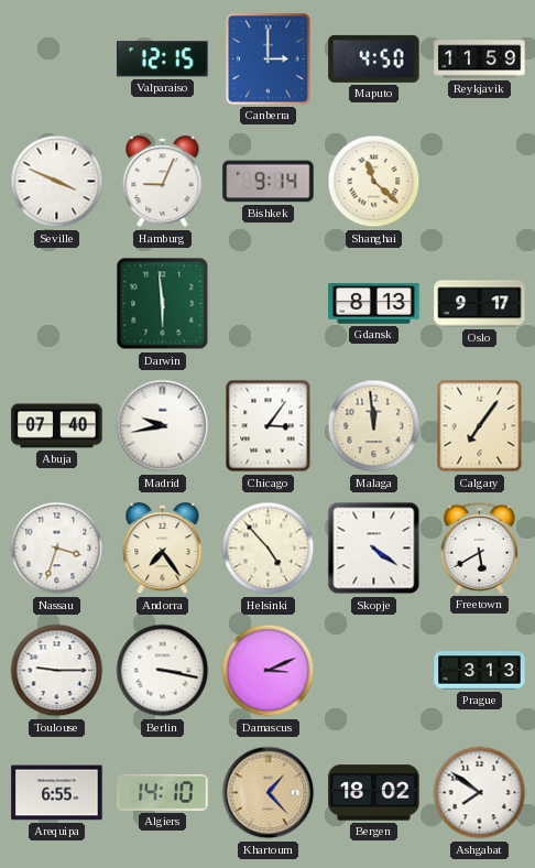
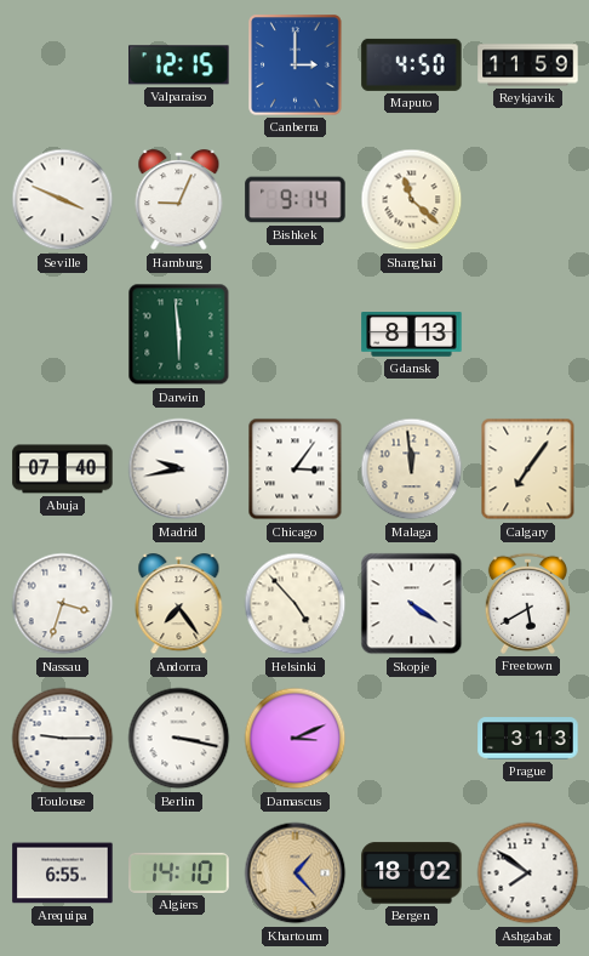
Oslo: 9:17 -> none
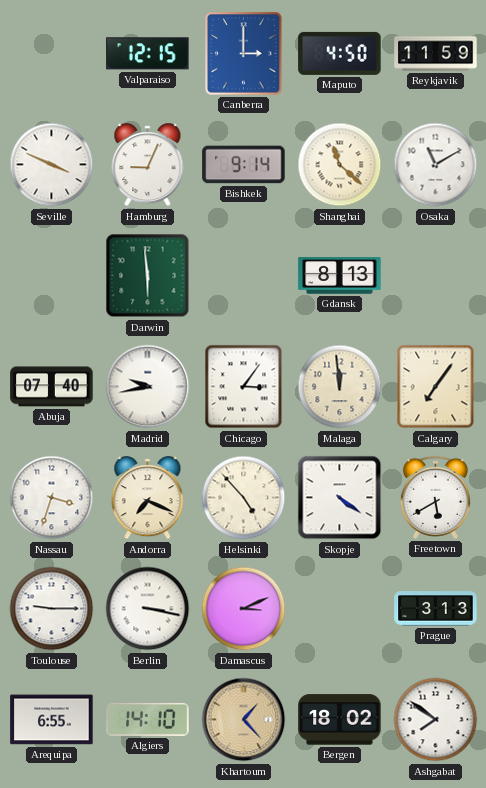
Osaka: none -> 11:10
Andorra: 7:24 -> 7:19
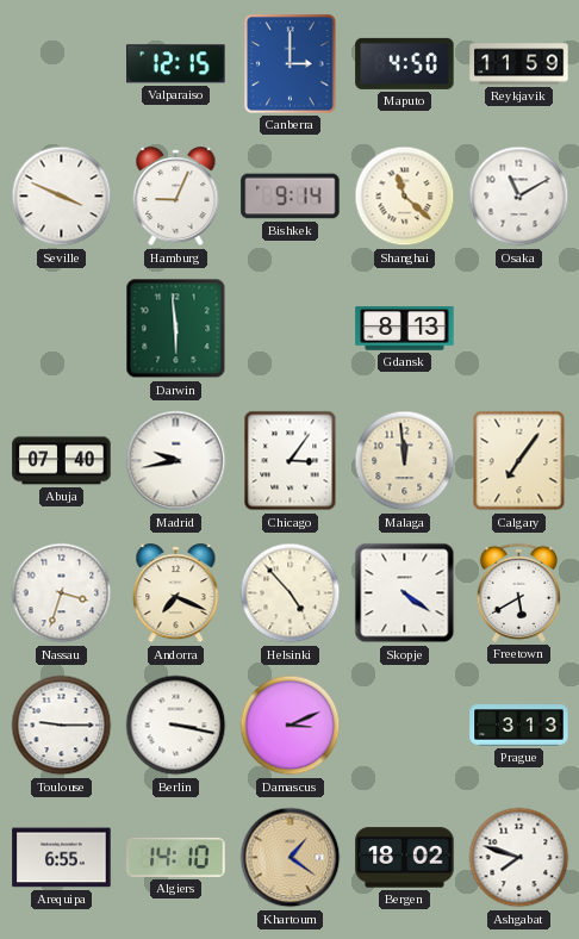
Khartoum: 1:23 -> 1:21
Ashgabat: 7:51 -> 7:48
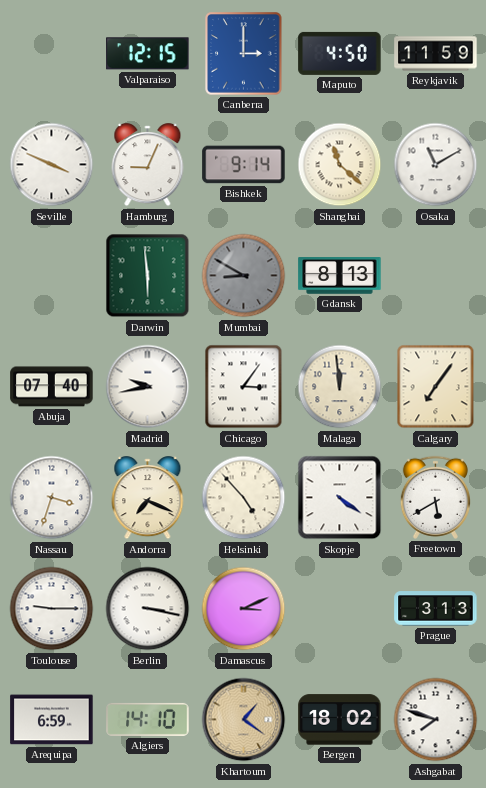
Mumbai: none -> 8:50
Arequipa: 6:55 -> 6:59
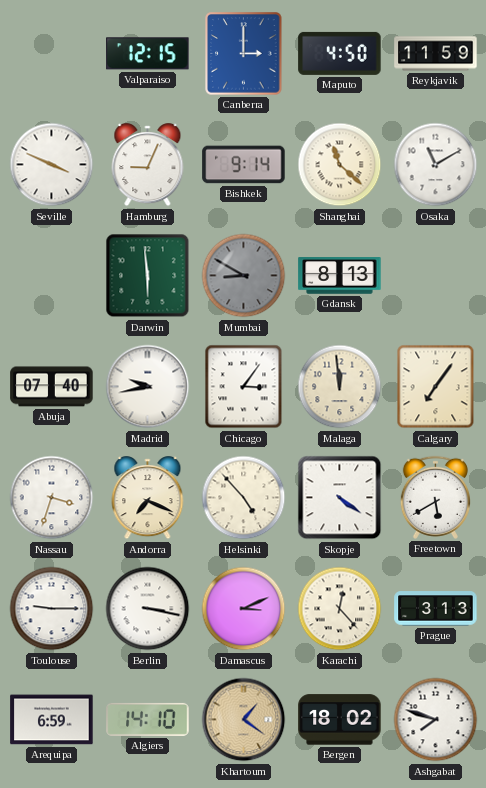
Karachi: none -> 12:23
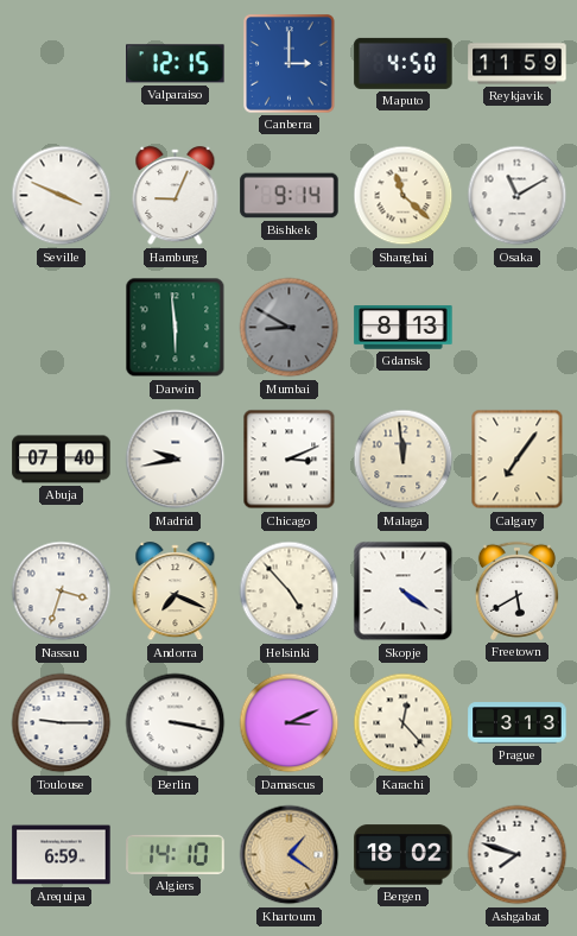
Chicago: 3:06 -> 3:11
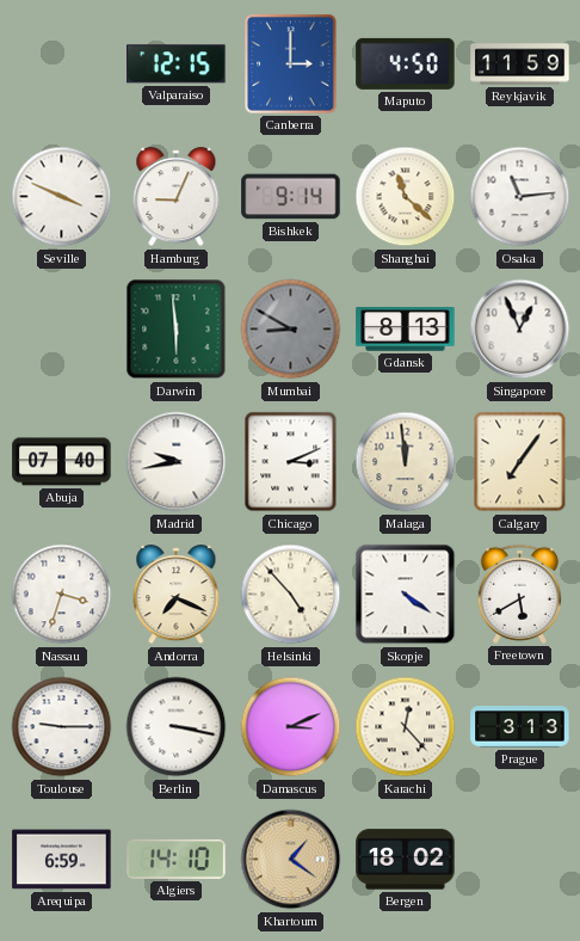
Osaka: 11:10 -> 11:14
Singapore: none -> 12:56
Ashgabat: 7:48 -> none
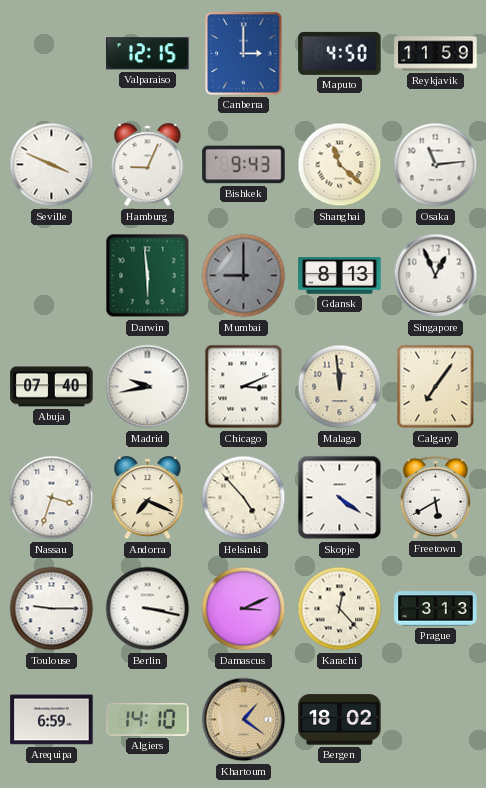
Bishkek: 9:14 -> 9:43
Mumbai: 8:50 -> 9:00
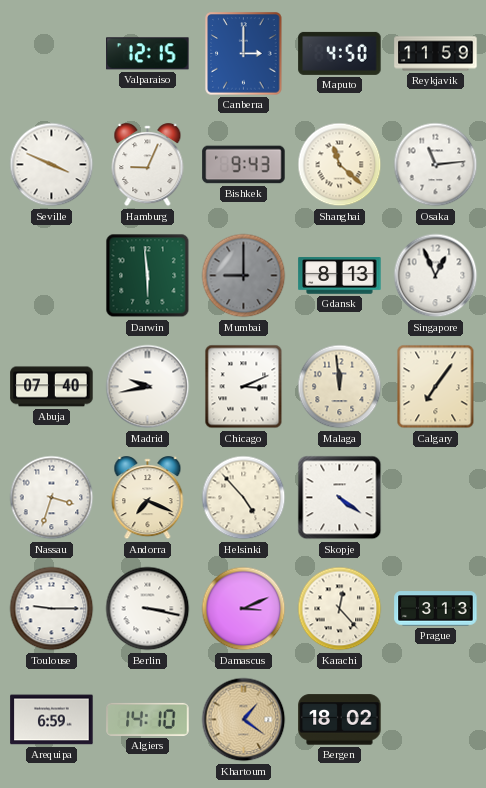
Freetown: 5:40 -> none
